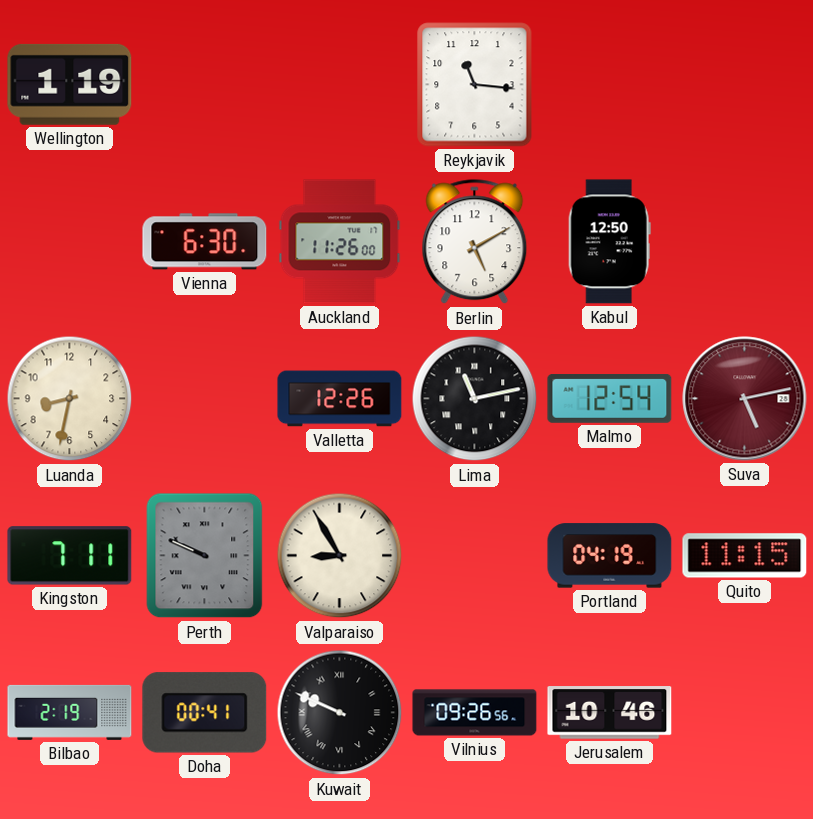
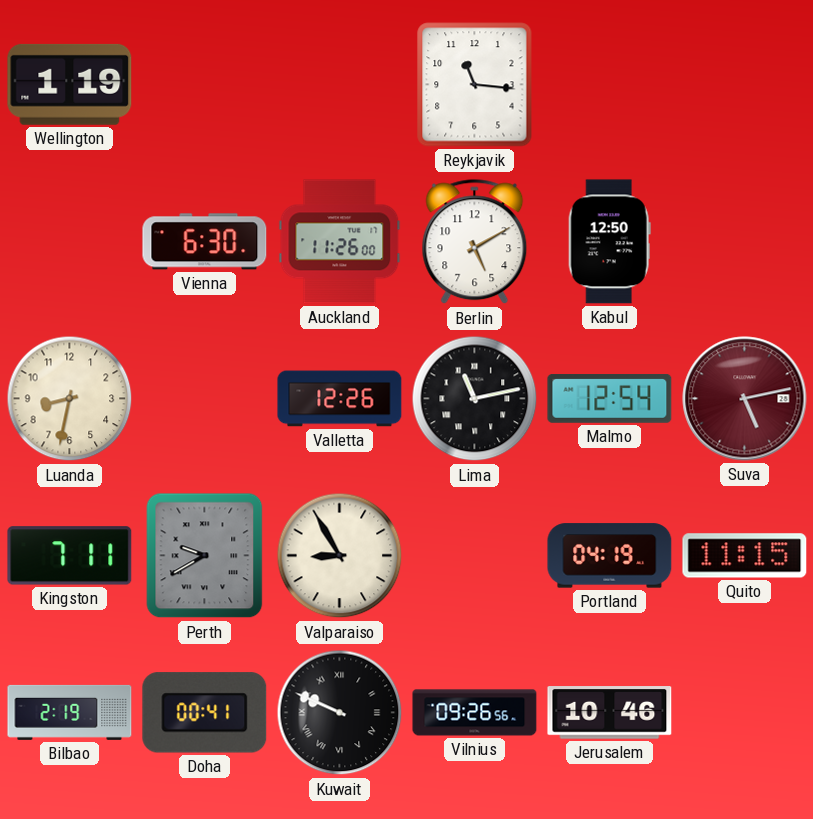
Perth: 9:49 -> 9:40
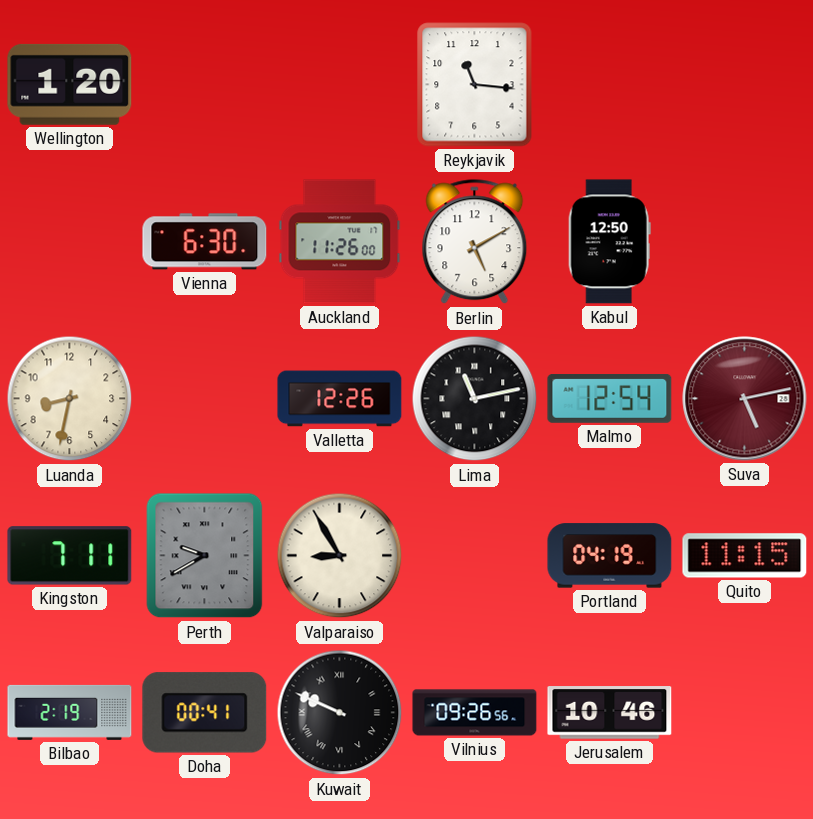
Wellington: 1:19 -> 1:20
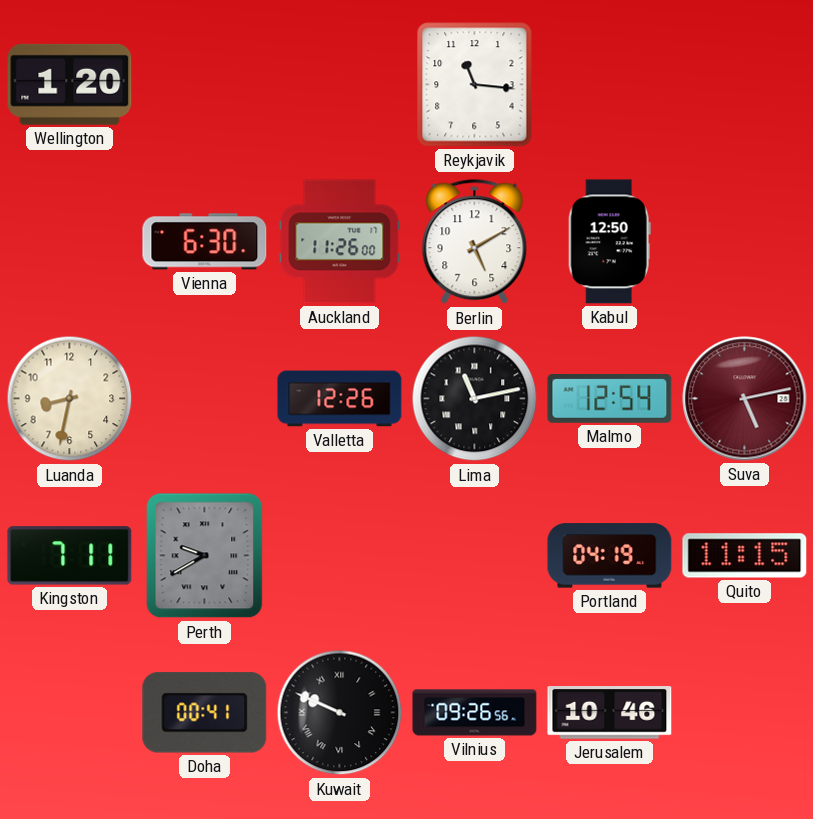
Valparaiso: 8:55 -> none
Bilbao: 2:19 -> none
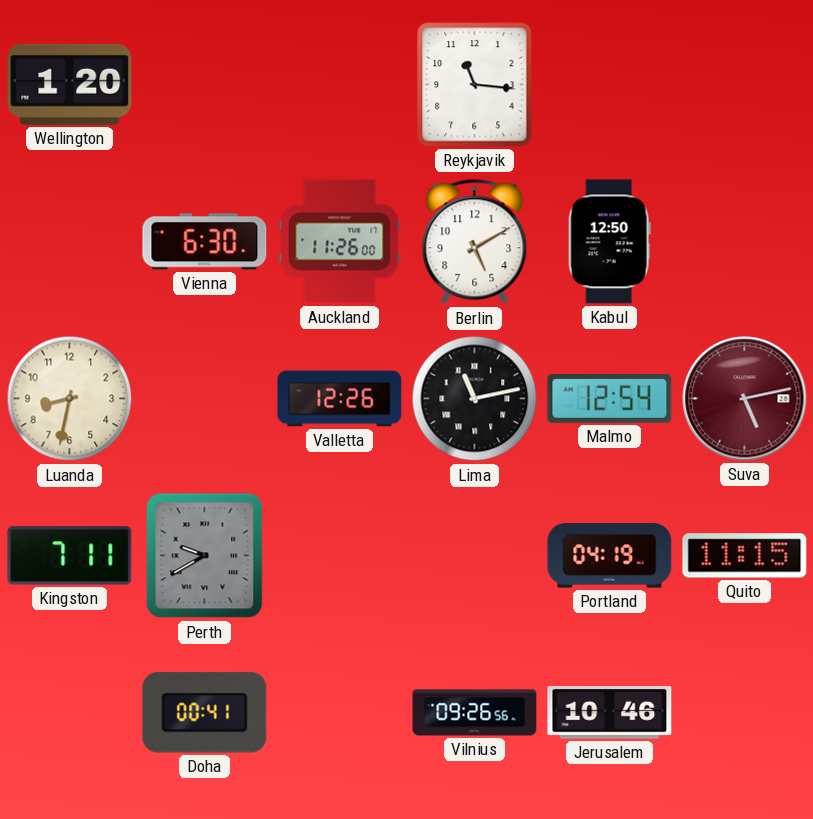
Kuwait: 9:49 -> none
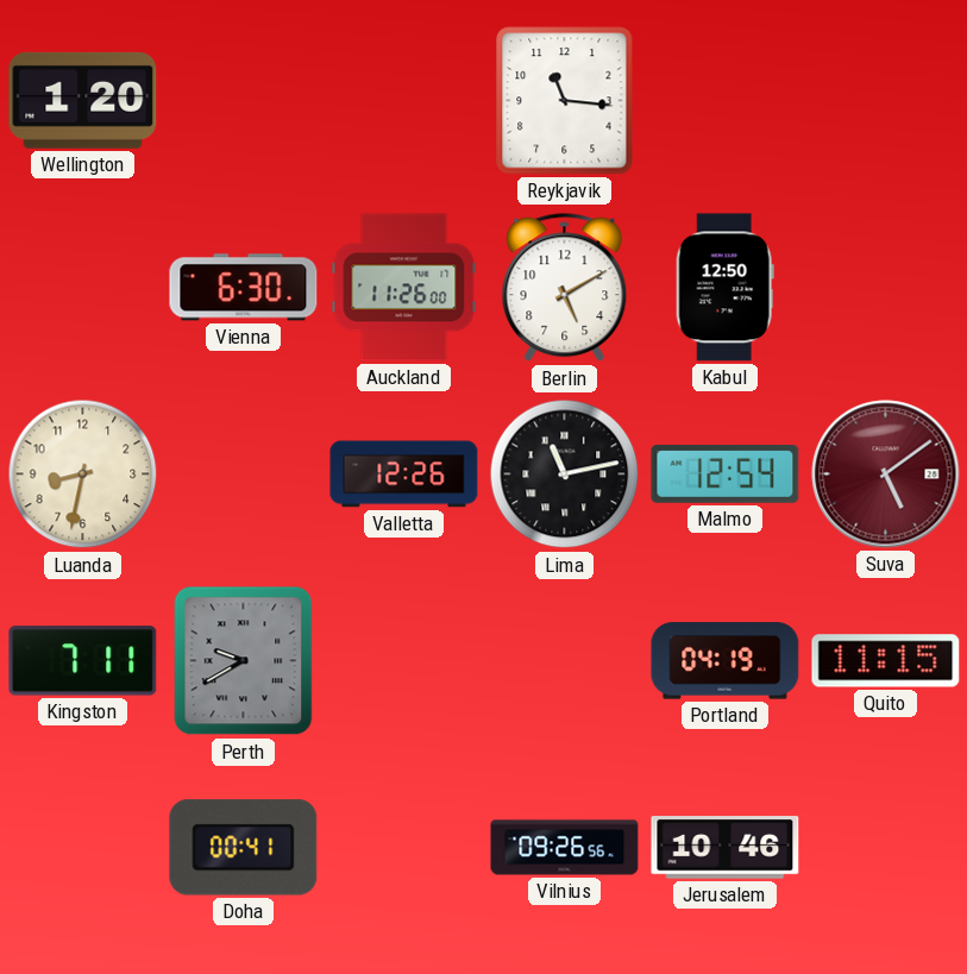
Suva: 5:13 -> 5:09
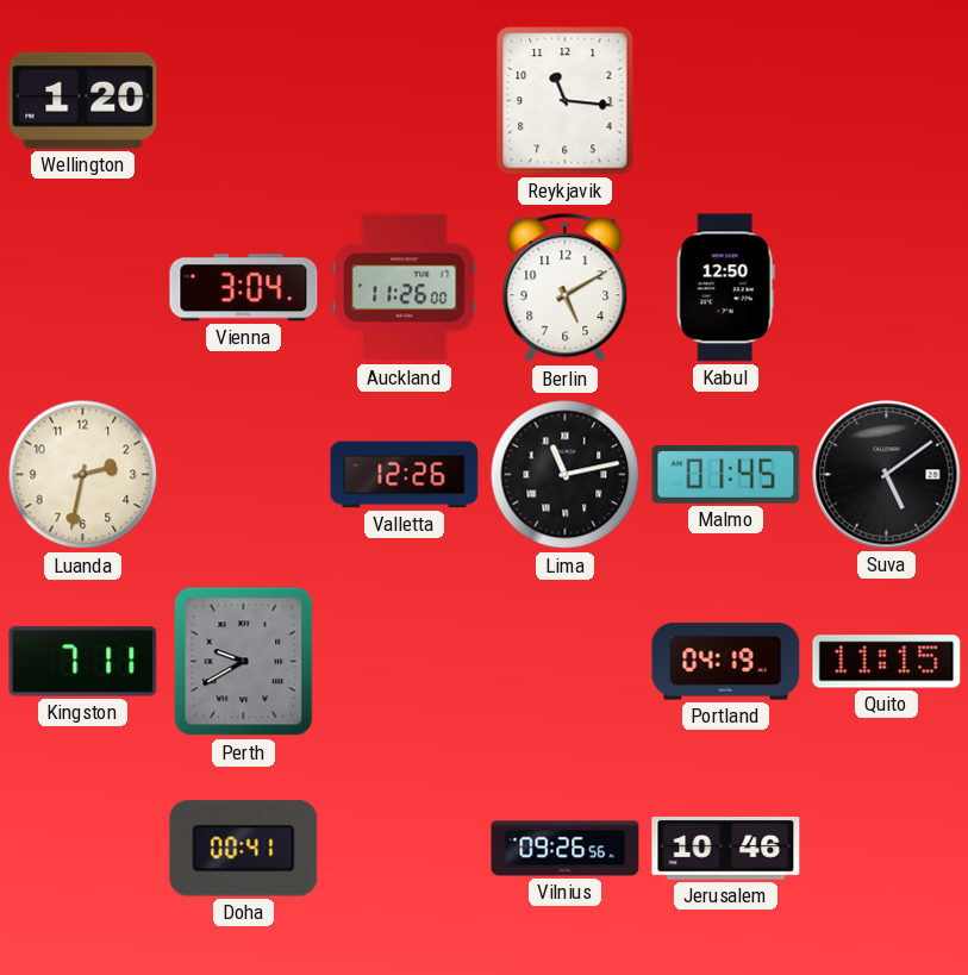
Vienna: 6:30 -> 3:04
Luanda: 8:32 -> 2:32
Malmo: 12:54 -> 01:45
Suva dial: burgundy -> black
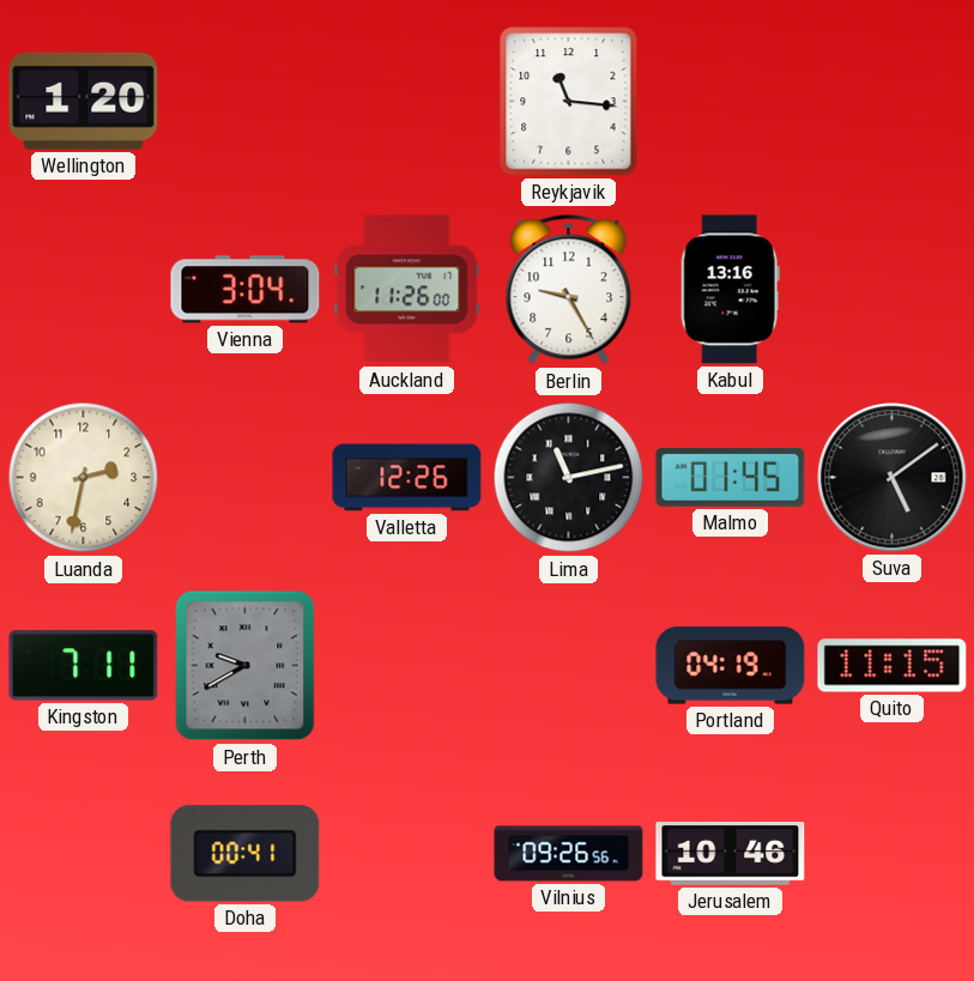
Berlin: 5:10 -> 9:25
Kabul: 12:50 -> 13:16
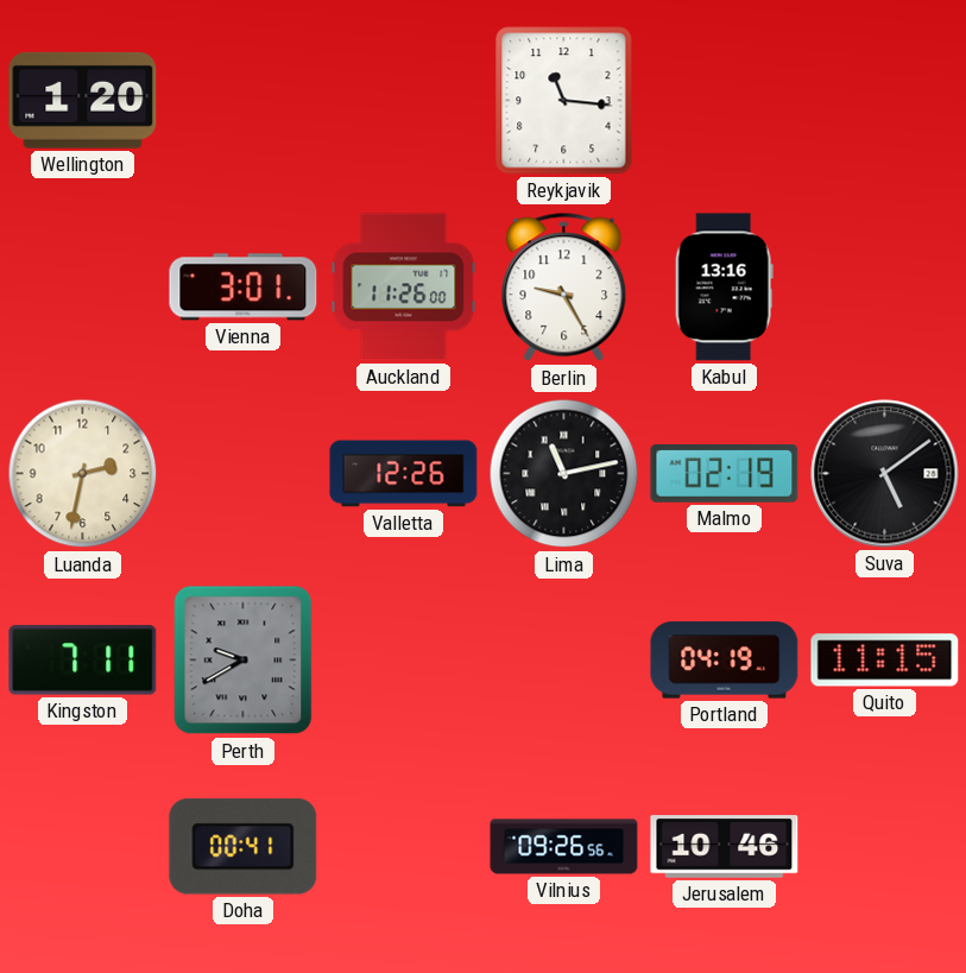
Vienna: 3:04 -> 3:01
Malmo: 01:45 -> 02:19
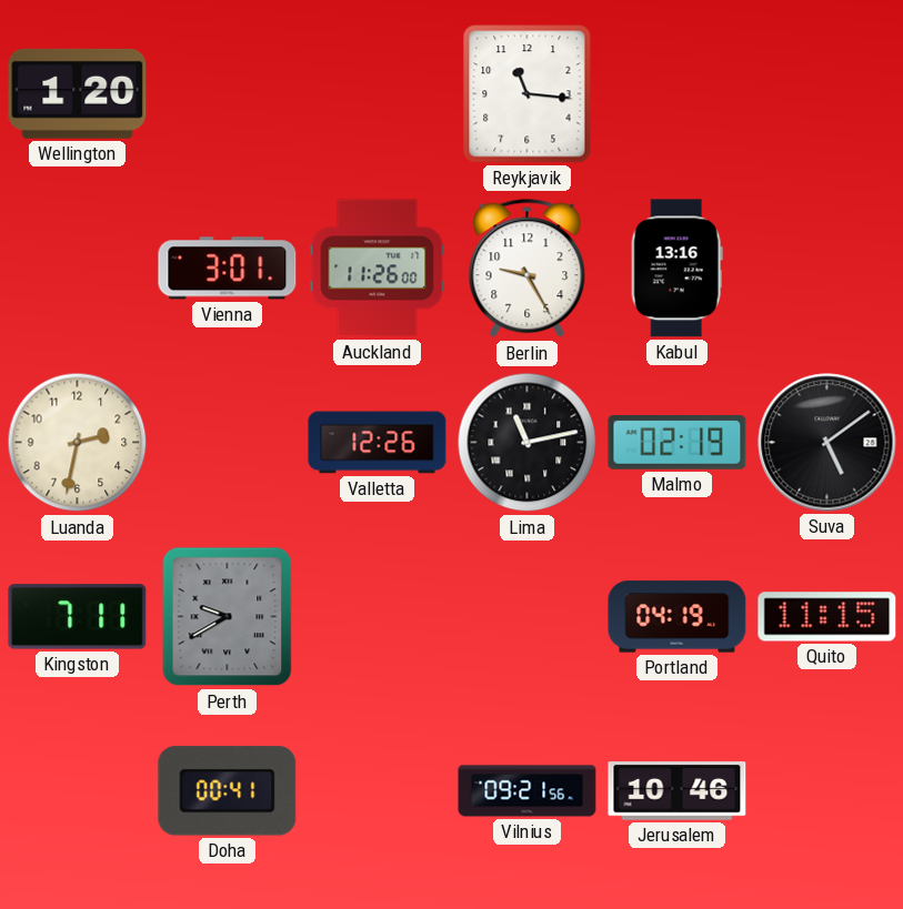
Vilnius: 09:26 -> 09:21
